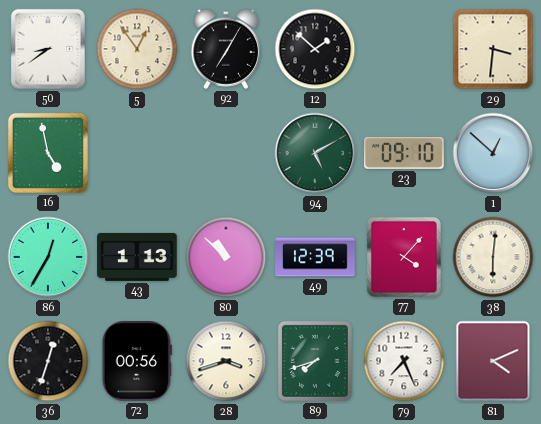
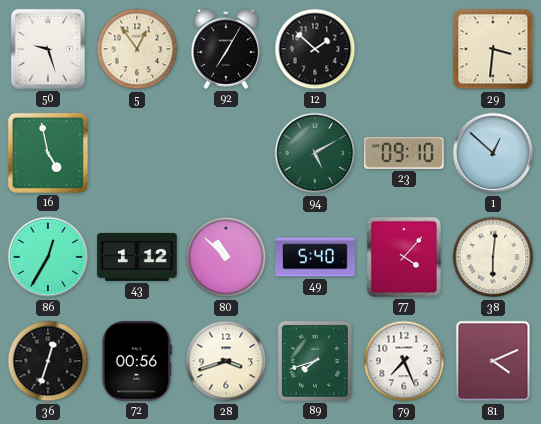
50: 8:39 -> 9:27
43: 1:13 -> 1:12
49: 12:39 -> 5:40
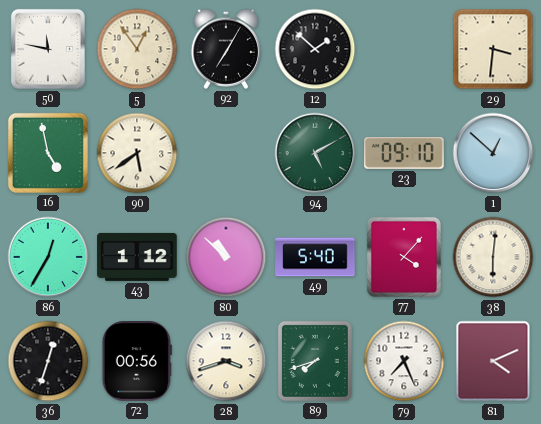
50: 9:27 -> 11:47
90: none -> 5:39
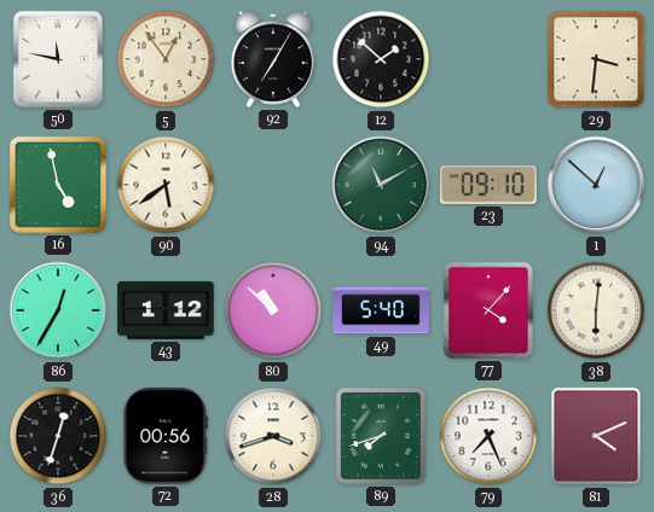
94: 5:10 -> 11:10
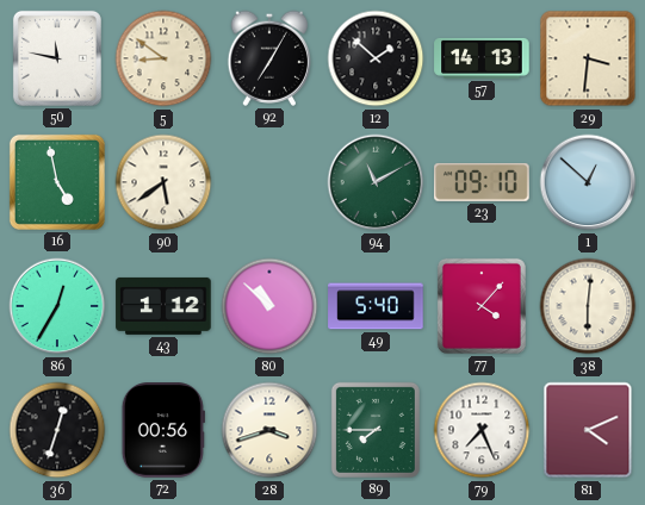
5: 12:54 -> 8:51
57: none -> 14:13
89: 7:42 -> 7:45
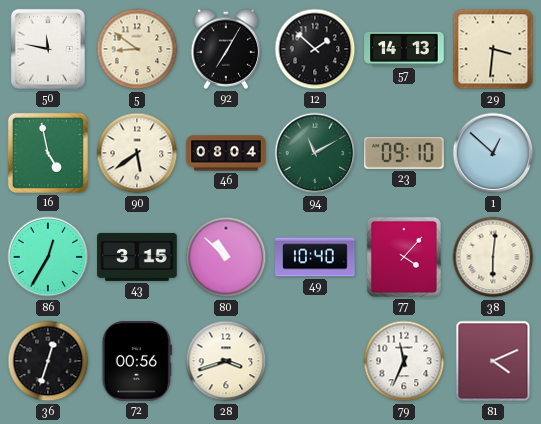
46: none -> 08:04
43: 1:12 -> 3:15
49: 5:40 -> 10:40
89: 7:45 -> none
79: 7:26 -> 11:34
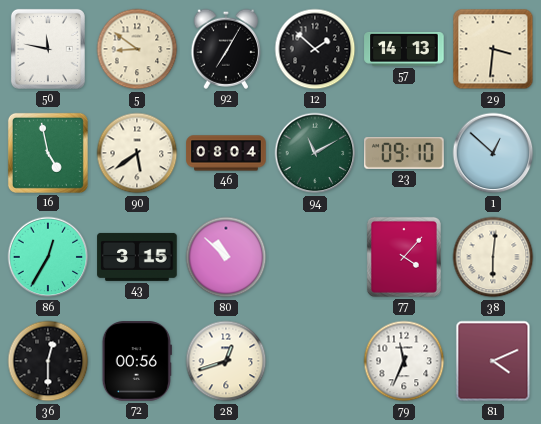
49: 10:40 -> none
36: 12:33 -> 12:30
28: 3:42 -> 12:42
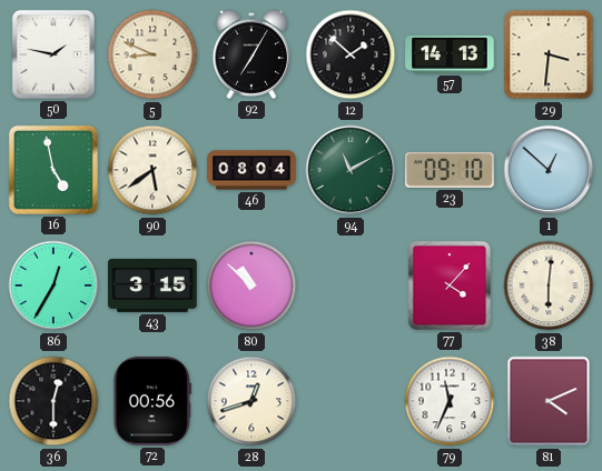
50: 11:47 -> 1:47
5: 8:51 -> 8:49
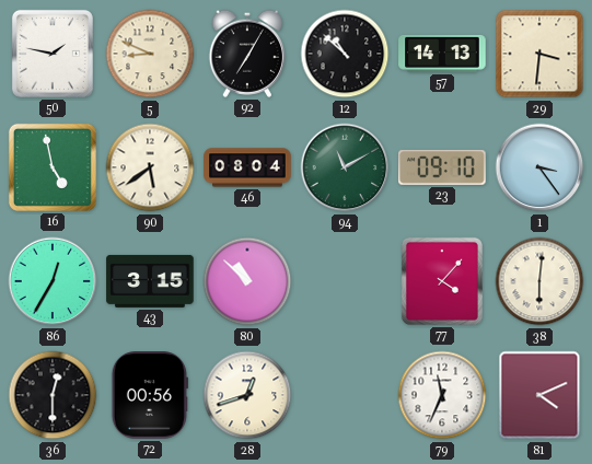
12: 1:52 -> 10:52
1: 12:52 -> 3:24
